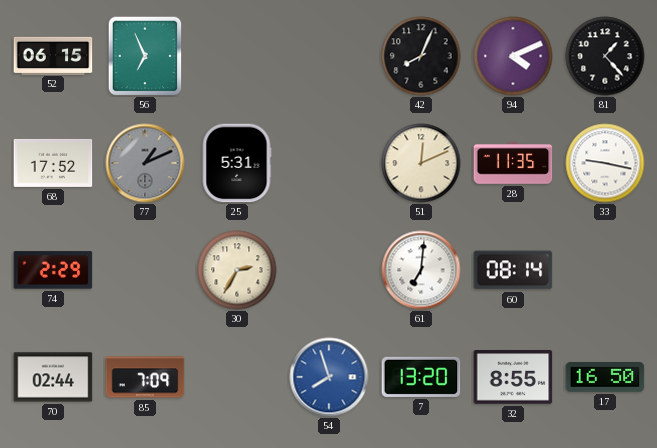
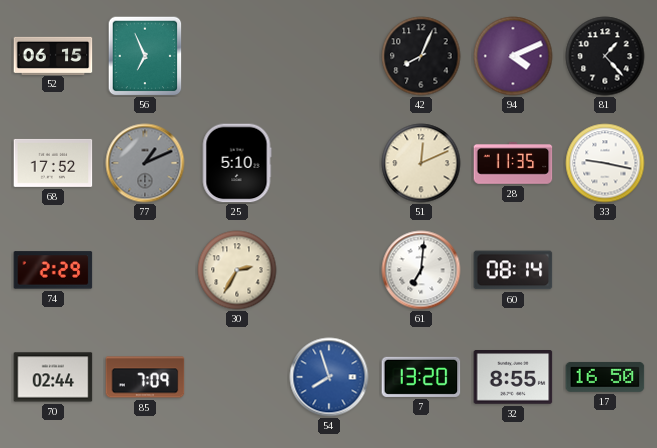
25: 5:31 -> 5:10
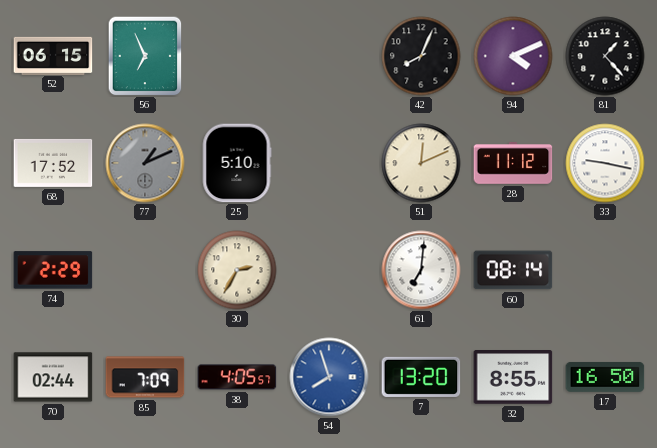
28: 11:35 -> 11:12
38: none -> 4:05
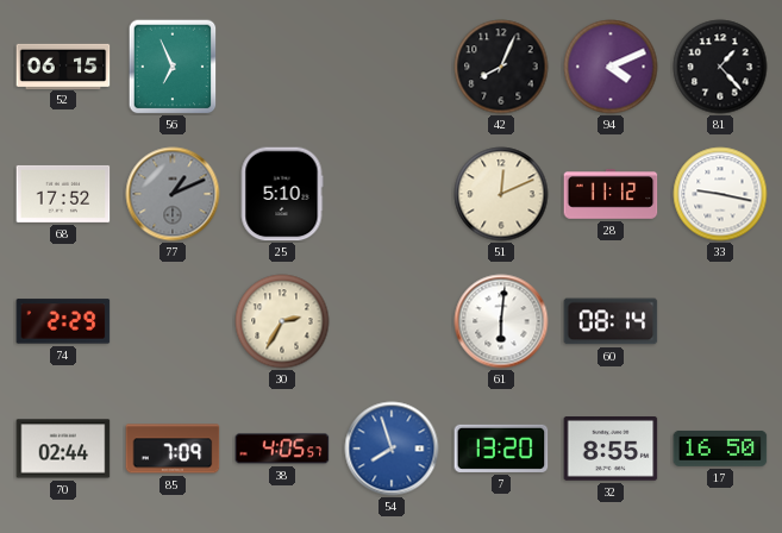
61: 7:01 -> 6:01
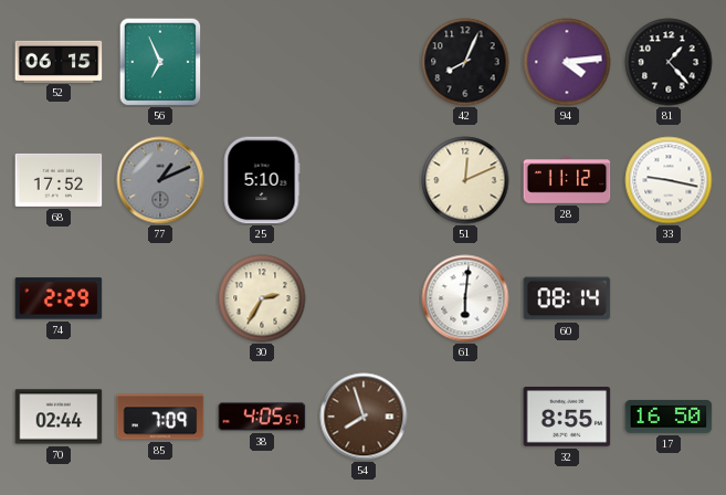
94: 4:11 -> 4:14
54 dial: blue -> brown
7: 13:20 -> none
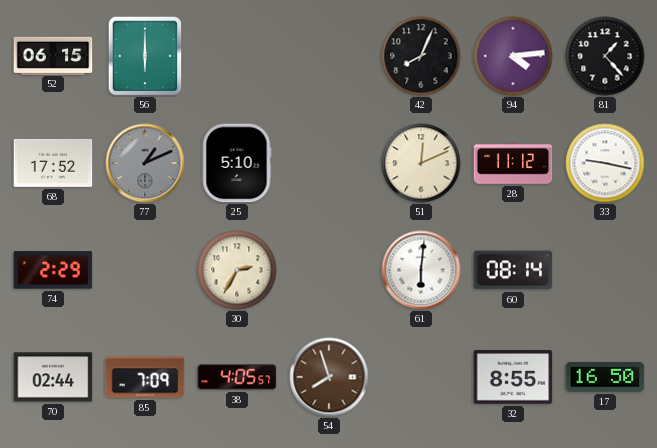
56: 6:56 -> 6:00
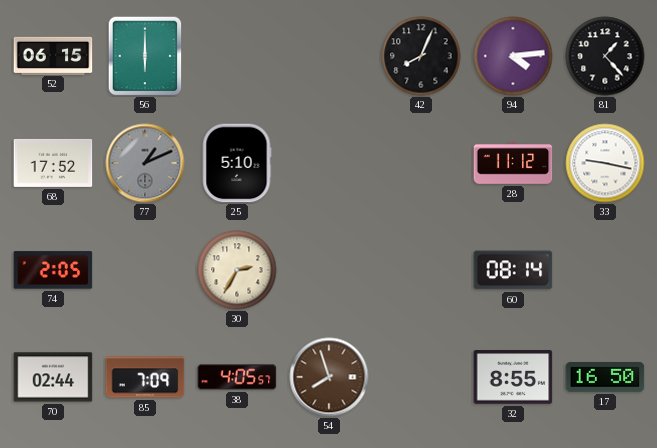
51: 12:11 -> none
74: 2:29 -> 2:05
61: 6:01 -> none
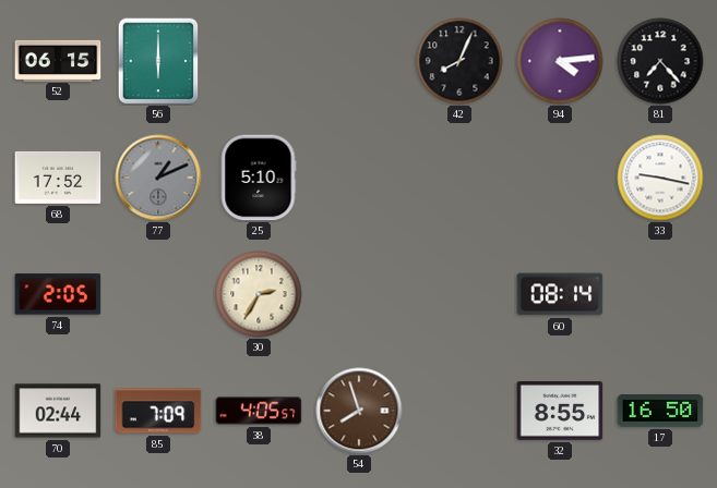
81: 1:23 -> 7:23
28: 11:12 -> none
